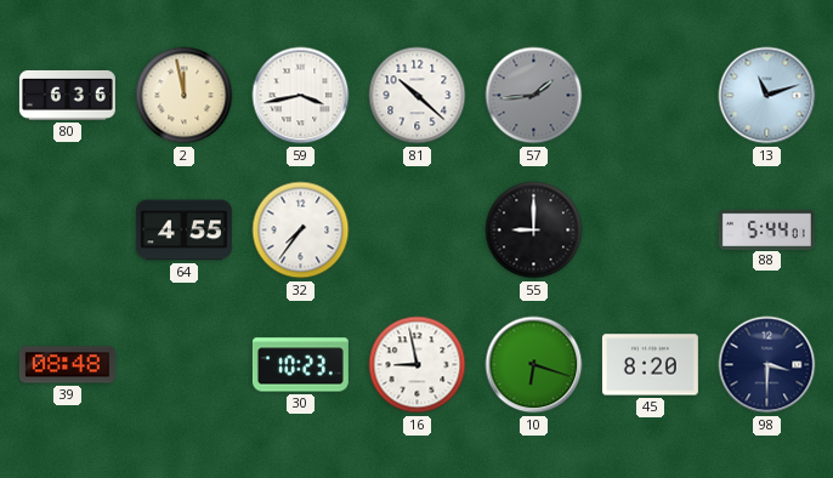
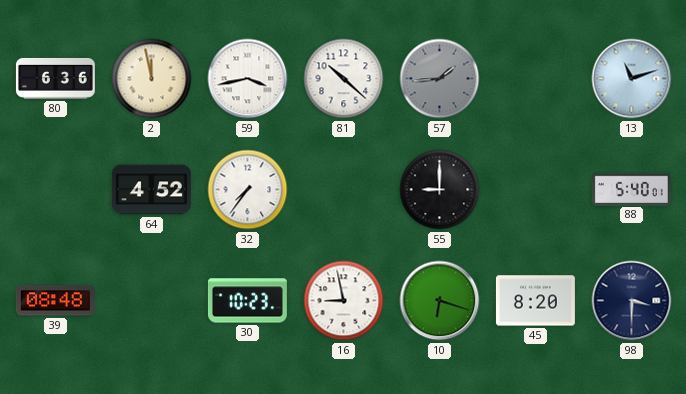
64: 4:55 -> 4:52
88: 5:44 -> 5:40
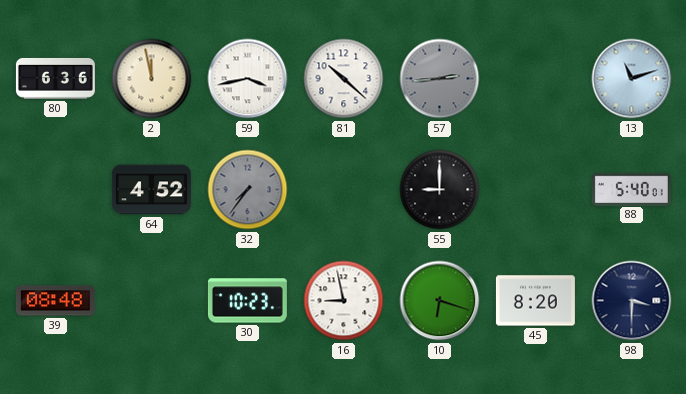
57: 1:44 -> 2:44
32 dial: white -> grey
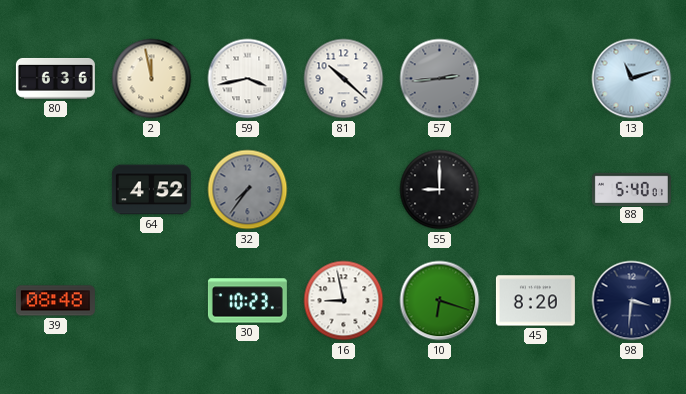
98: 3:30 -> 3:31
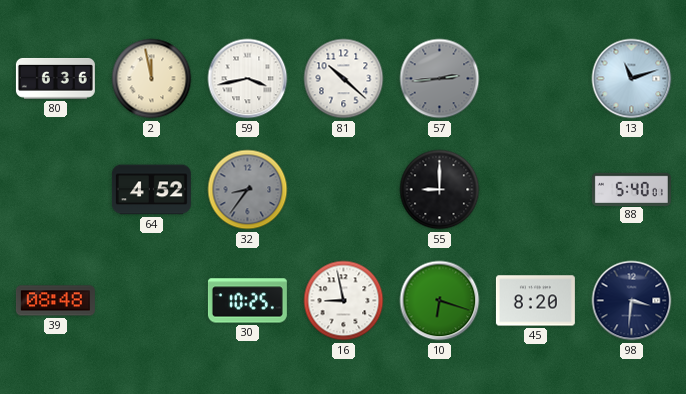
32: 7:36 -> 8:36
30: 10:23 -> 10:25
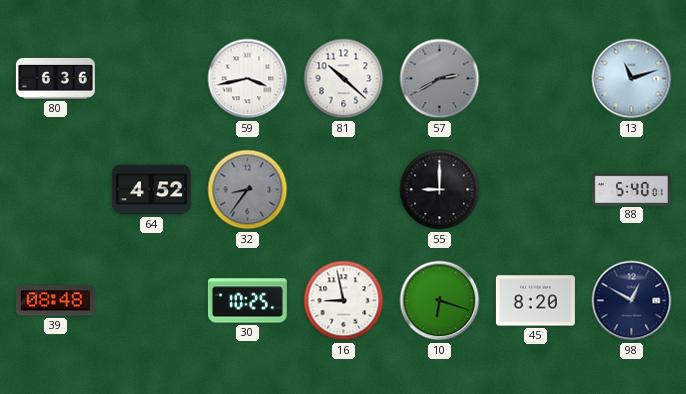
2: 11:58 -> none
57: 2:44 -> 2:40
98: 3:31 -> 12:50
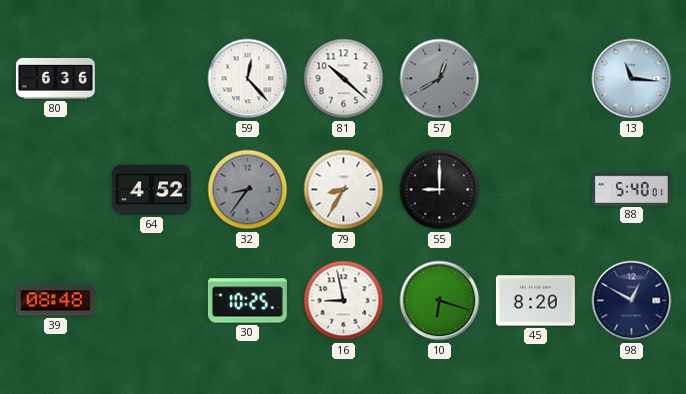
59: 3:43 -> 12:23
57: 2:40 -> 12:40
13: 11:12 -> 11:16
79: none -> 8:35
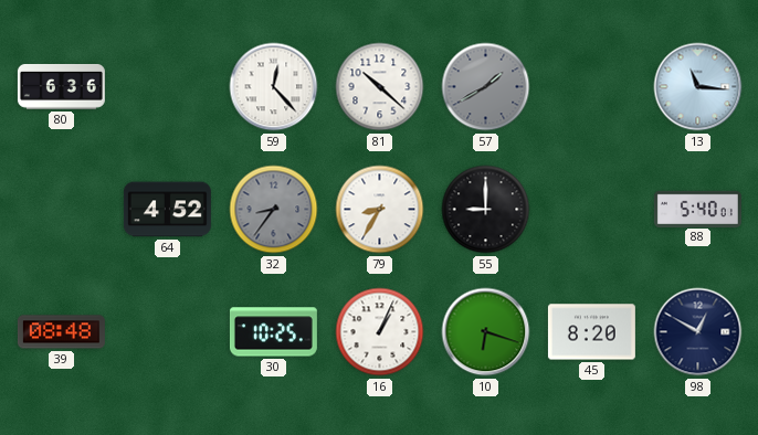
57: 12:40 -> 1:40
16: 8:58 -> 1:04
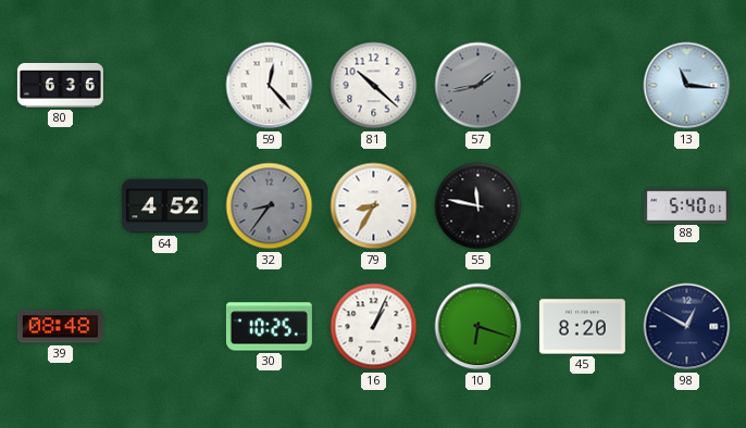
57: 1:40 -> 1:43
55: 9:00 -> 11:47
